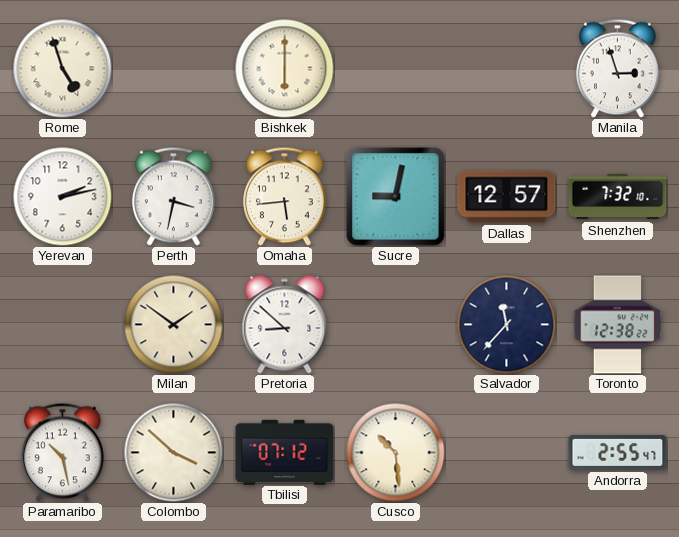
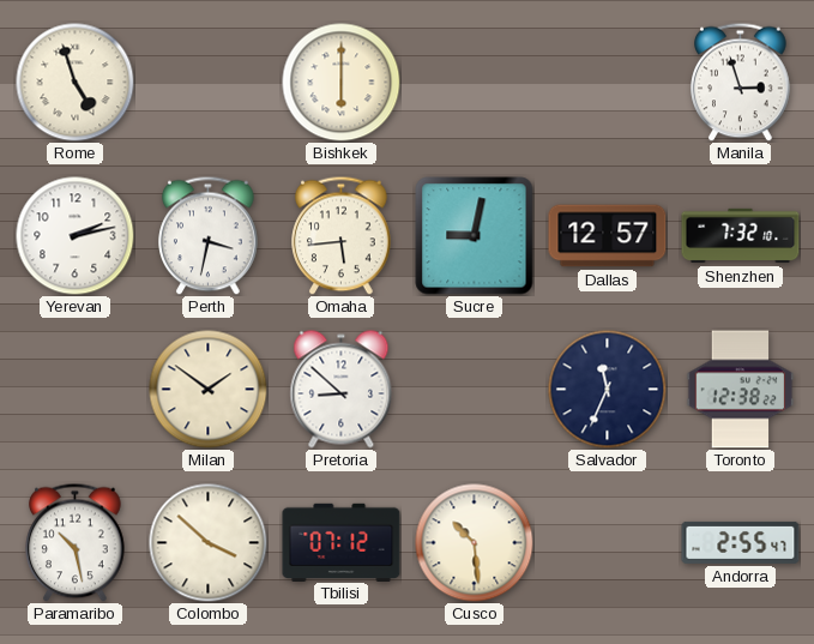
Salvador: 11:37 -> 11:34
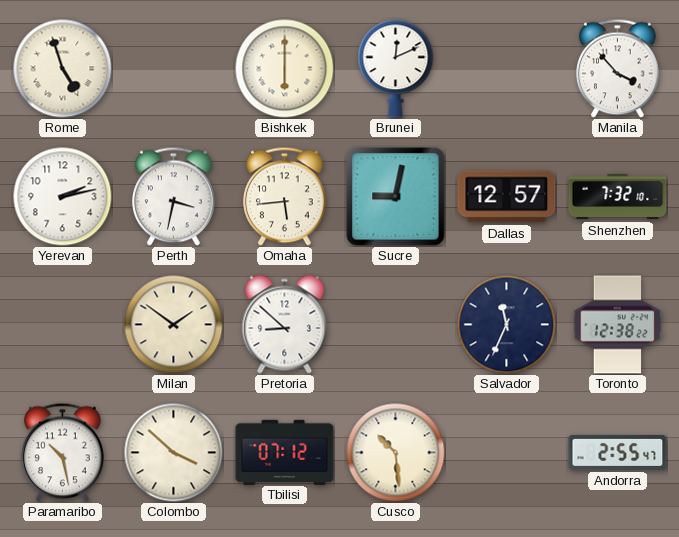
Brunei: none -> 12:11
Manila: 2:57 -> 3:53
